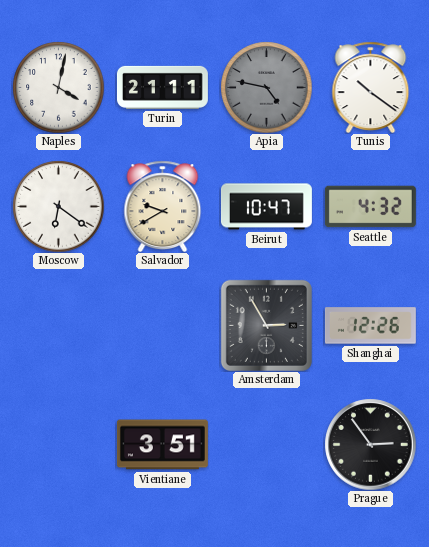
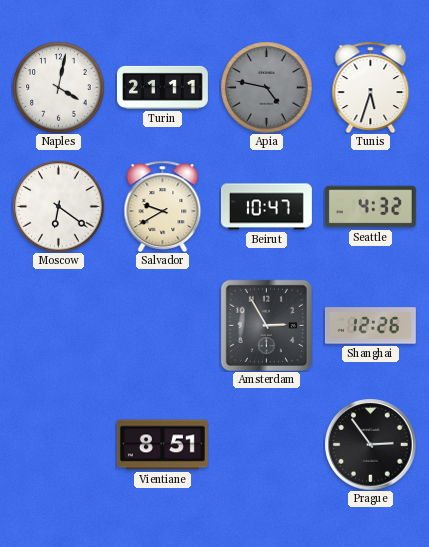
Tunis: 10:21 -> 5:33
Vientiane: 3:51 -> 8:51
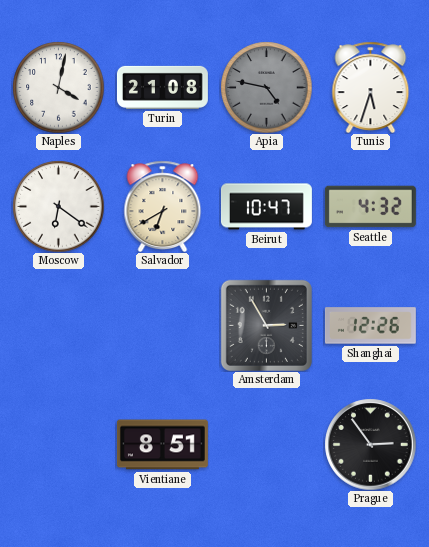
Turin: 21:11 -> 21:08
Salvador: 9:40 -> 6:40
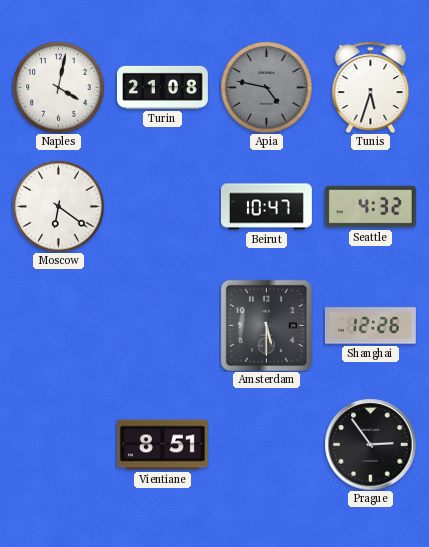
Salvador: 6:40 -> none
Amsterdam: 2:55 -> 5:30
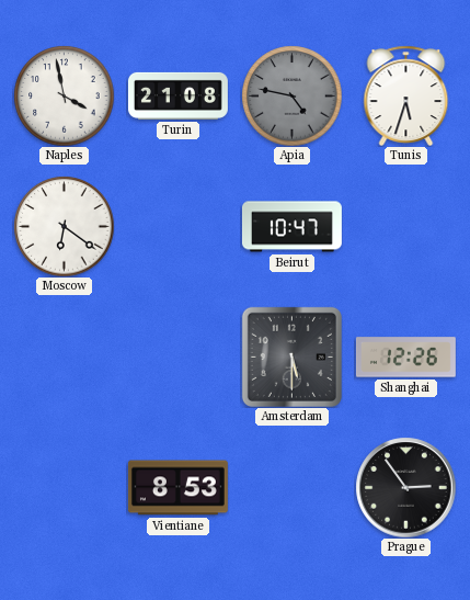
Naples: 4:02 -> 3:58
Seattle: 4:32 -> none
Vientiane: 8:51 -> 8:53
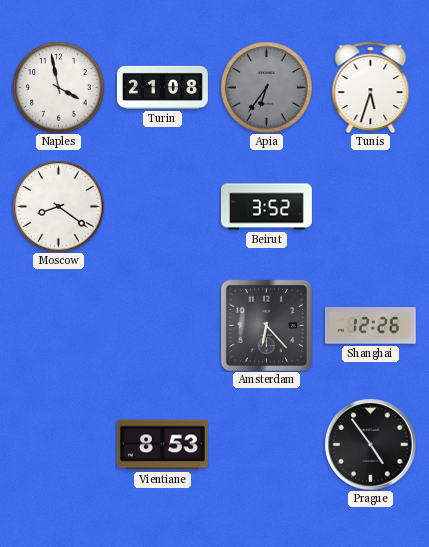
Apia: 4:47 -> 6:36
Moscow: 6:21 -> 8:21
Beirut: 10:47 -> 3:52
Amsterdam: 5:30 -> 6:23
Prague: 2:54 -> 4:54
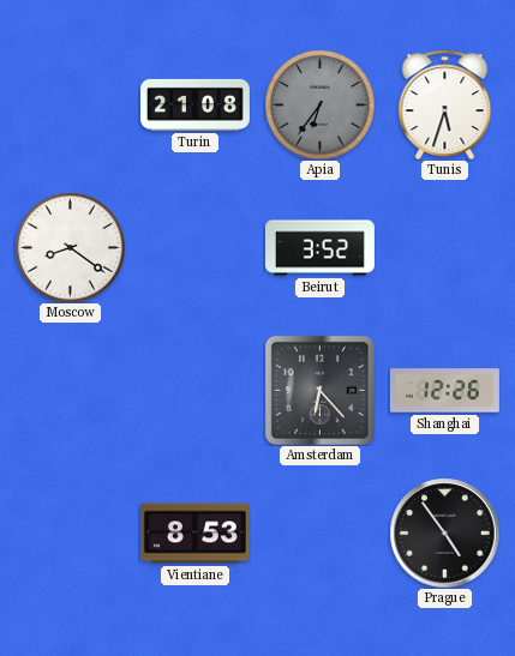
Naples: 3:58 -> none
